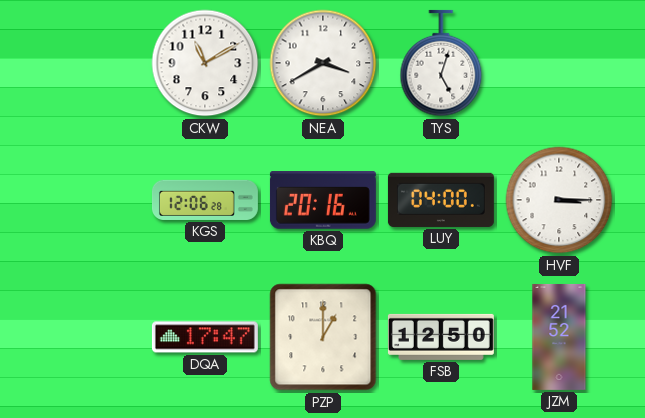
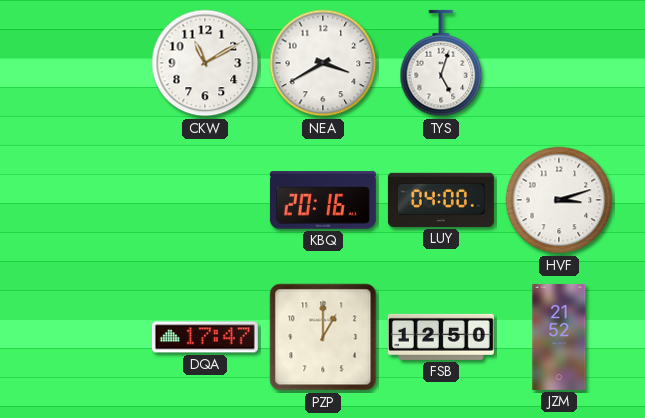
KGS: 12:06 -> none
HVF: 3:15 -> 3:12
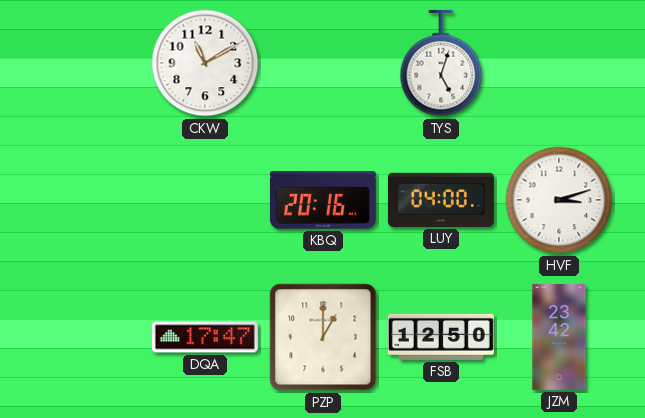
NEA: 3:40 -> none
JZM: 21:52 -> 23:42
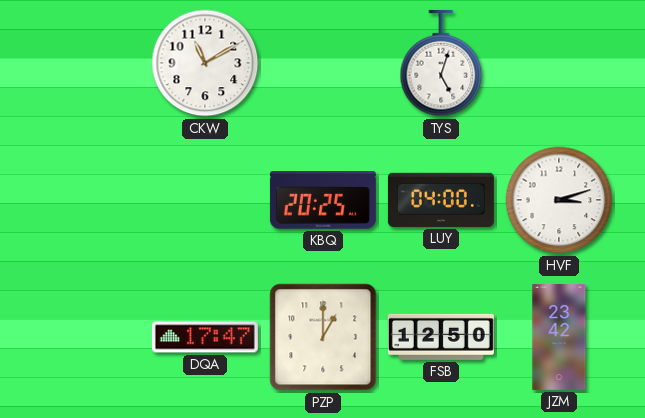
KBQ: 20:16 -> 20:25
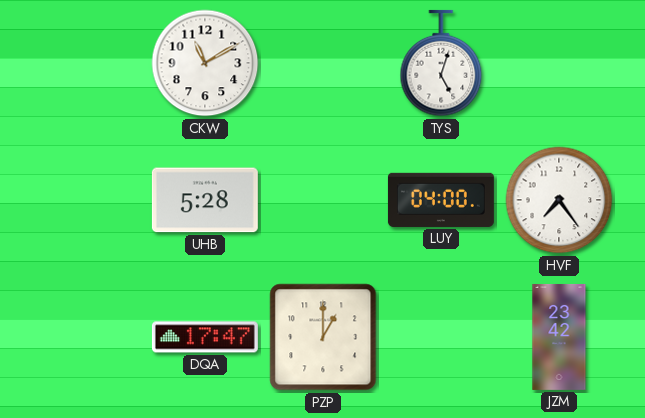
UHB: none -> 5:28
KBQ: 20:25 -> none
HVF: 3:12 -> 7:24
FSB: 12:50 -> none
